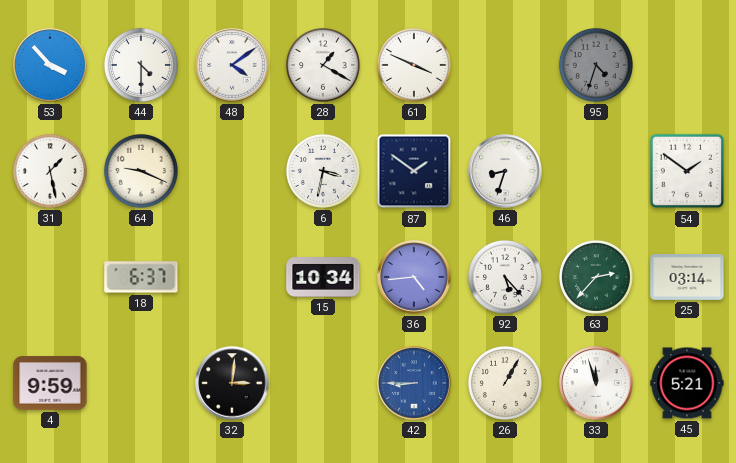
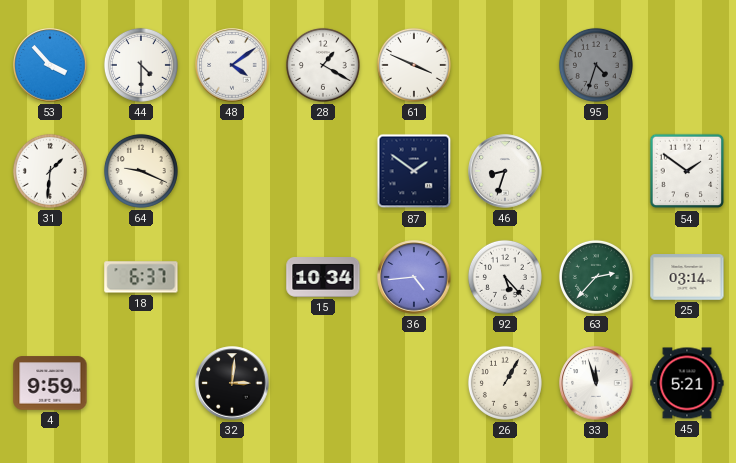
31: 1:28 -> 1:31
6: 3:32 -> none
42: 8:45 -> none
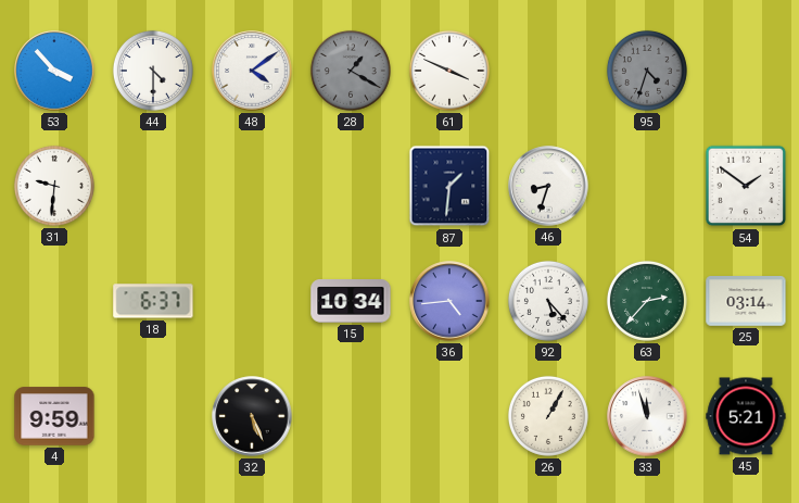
28 dial: white -> grey
31: 1:31 -> 9:31
64: 9:19 -> none
87: 1:51 -> 1:31
32: 3:01 -> 5:26
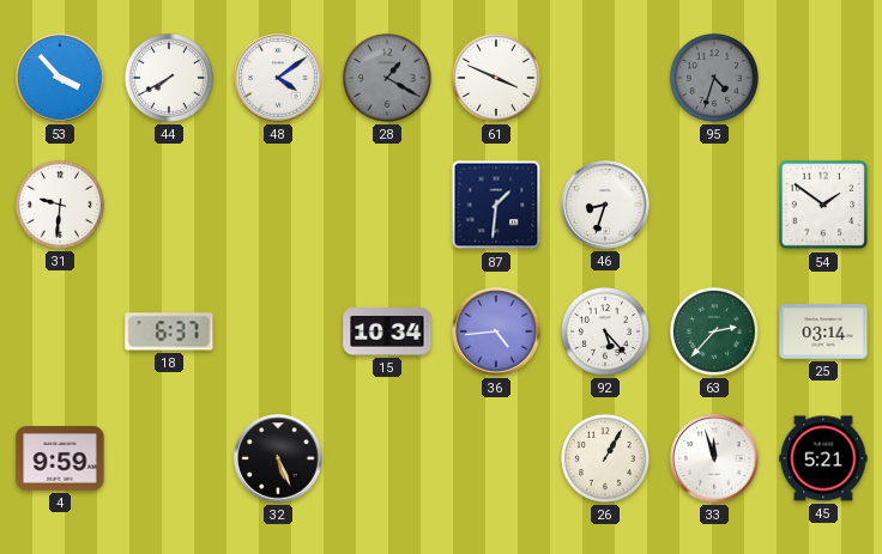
44: 4:30 -> 7:40
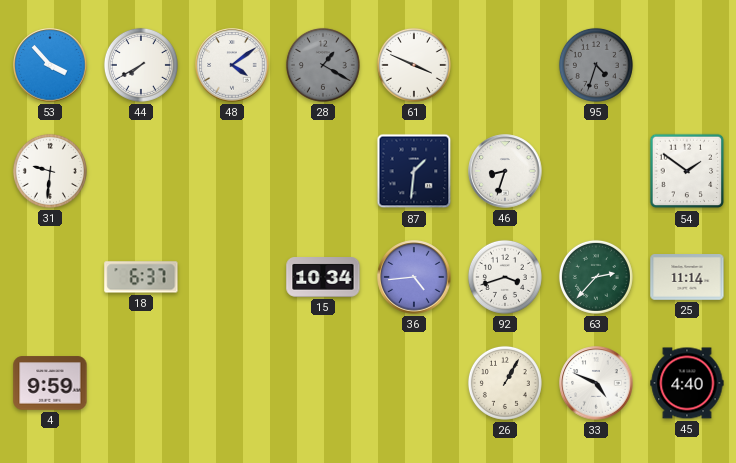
92: 5:23 -> 3:42
25: 03:14 -> 11:14
32: 5:26 -> none
33: 11:57 -> 4:49
45: 5:21 -> 4:40
